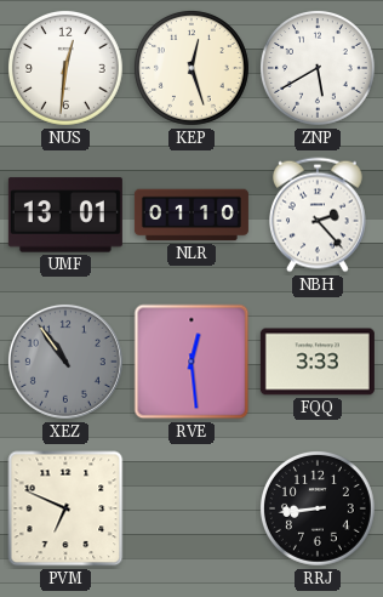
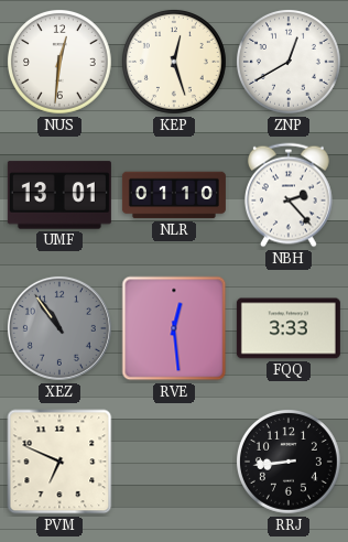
ZNP: 5:40 -> 12:40
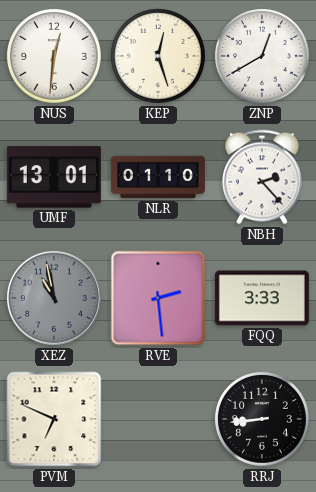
XEZ: 10:54 -> 10:58
RVE: 12:29 -> 2:29
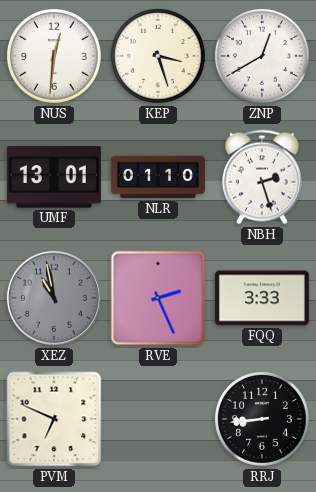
KEP: 12:27 -> 3:27
NBH: 2:23 -> 2:27
RVE: 2:29 -> 2:26
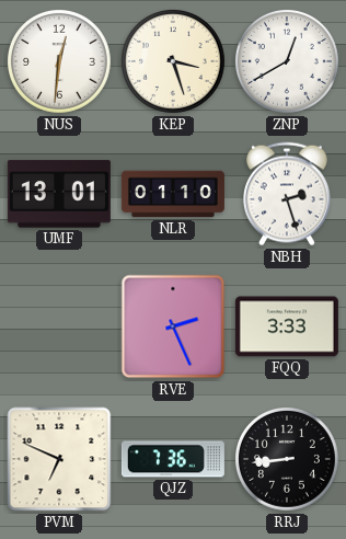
XEZ: 10:58 -> none
QJZ: none -> 7:36
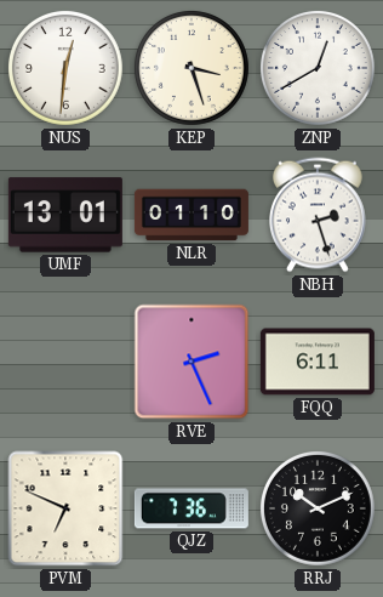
FQQ: 3:33 -> 6:11
RRJ: 8:44 -> 10:11
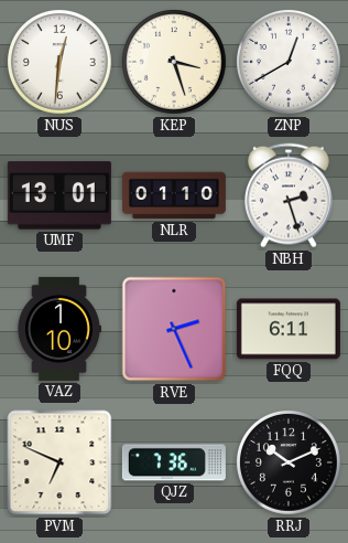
VAZ: none -> 1:10
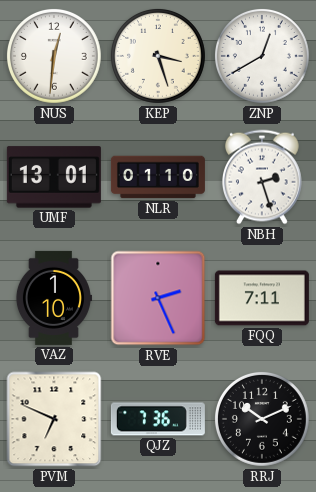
FQQ: 6:11 -> 7:11
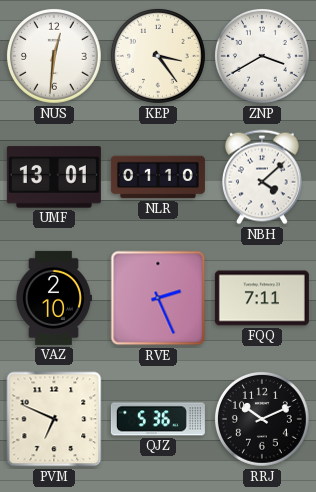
KEP: 3:27 -> 3:24
ZNP: 12:40 -> 3:40
NBH: 2:27 -> 4:08
VAZ: 1:10 -> 2:10
QJZ: 7:36 -> 5:36
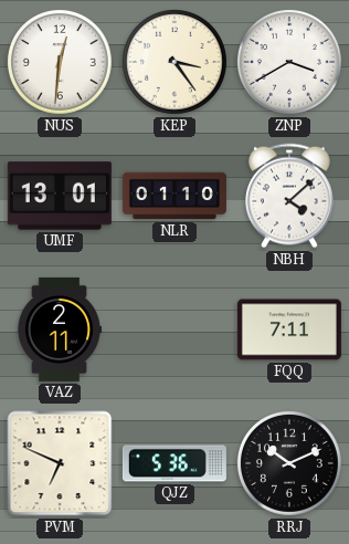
VAZ: 2:10 -> 2:11
RVE: 2:26 -> none
